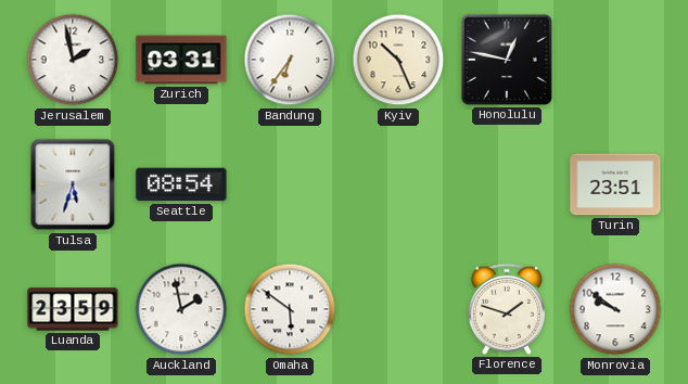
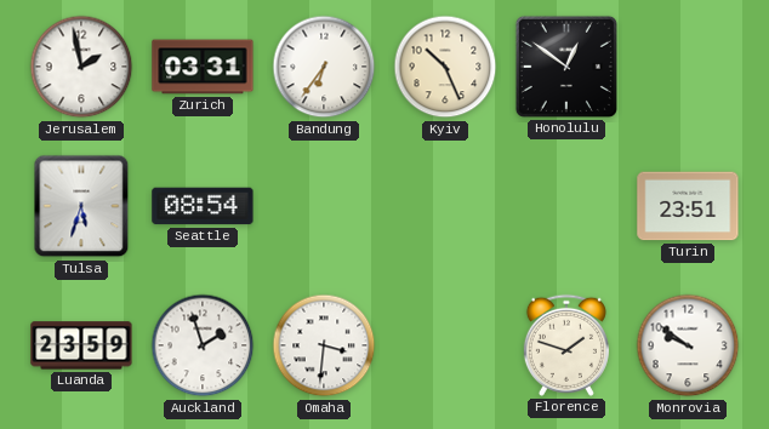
Honolulu: 12:47 -> 12:51
Auckland: 1:58 -> 1:57
Omaha: 5:51 -> 3:31
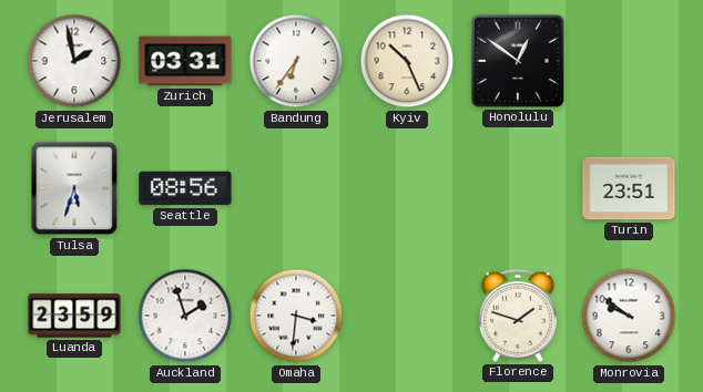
Seattle: 08:54 -> 08:56
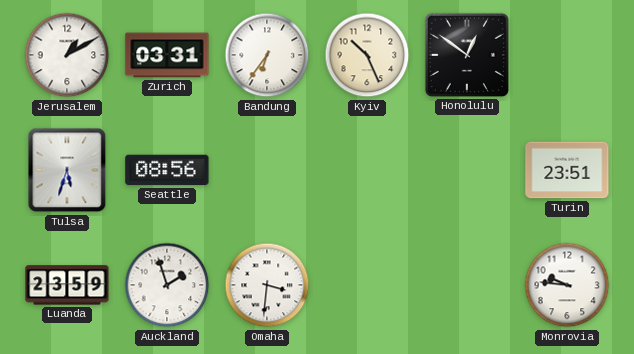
Jerusalem: 1:58 -> 1:10
Florence: 1:48 -> none
Monrovia: 9:51 -> 9:46
